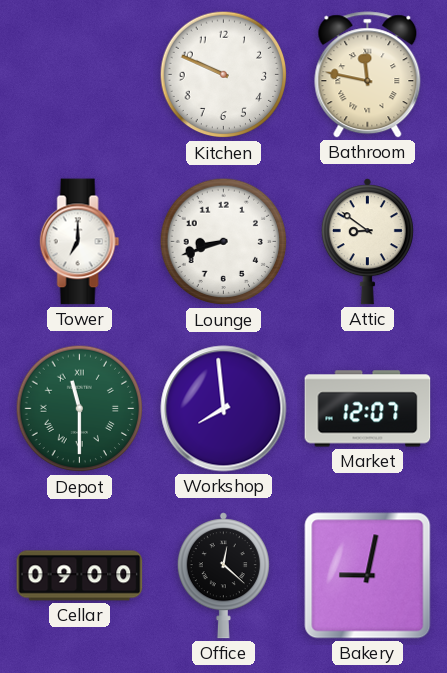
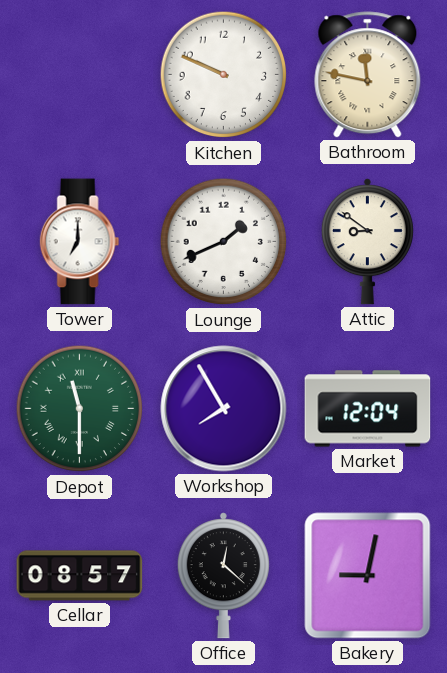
Lounge: 8:42 -> 1:41
Workshop: 7:59 -> 7:55
Market: 12:07 -> 12:04
Cellar: 09:00 -> 08:57
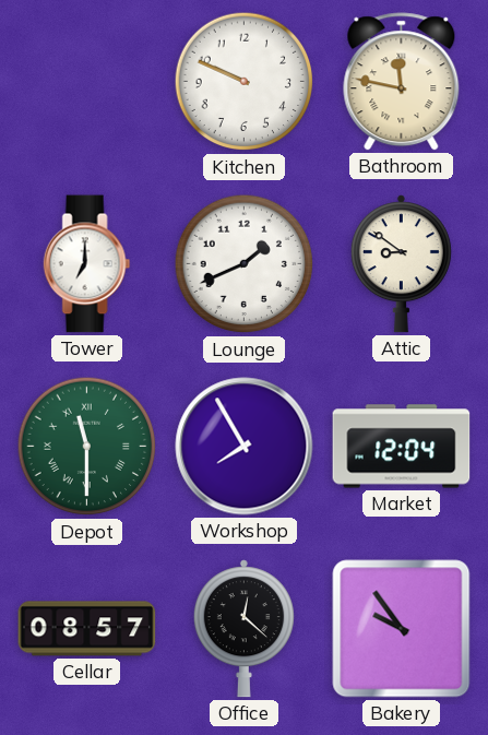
Bakery: 9:02 -> 9:54
